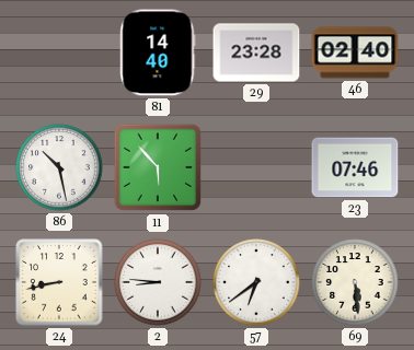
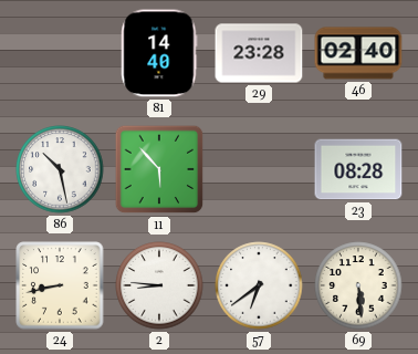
23: 07:46 -> 08:28
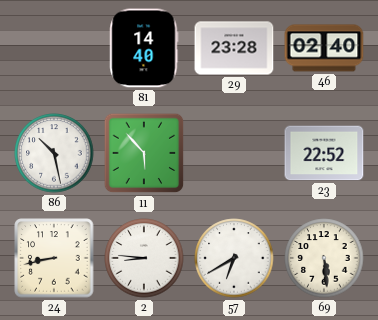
23: 08:28 -> 22:52
57: 6:39 -> 6:40
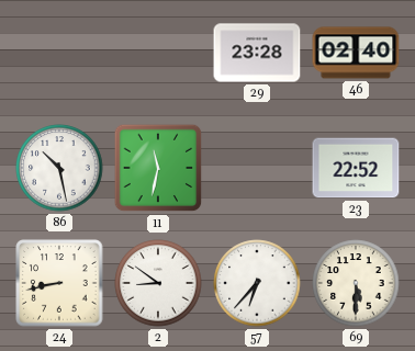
81: 14:40 -> none
11: 5:53 -> 11:32
2: 8:46 -> 8:51
57: 6:40 -> 6:37
69: 5:29 -> 5:30
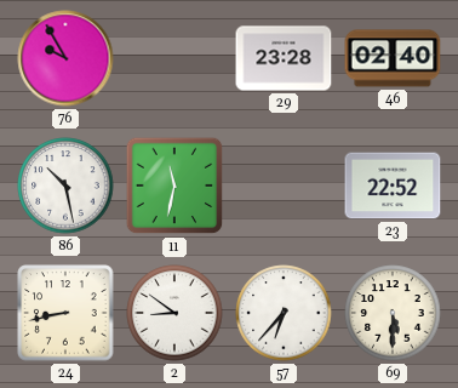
76: none -> 9:55
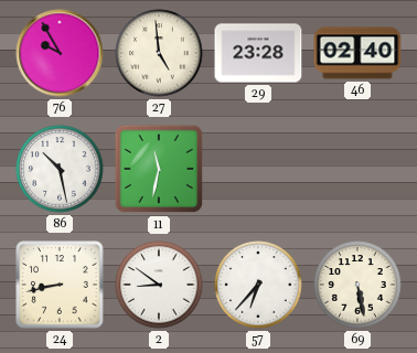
27: none -> 4:59
23: 22:52 -> none
69: 5:30 -> 5:28
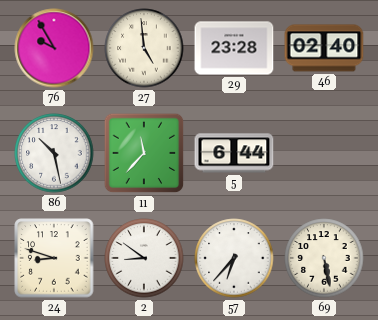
11: 11:32 -> 11:37
5: none -> 6:44
24: 8:43 -> 8:48
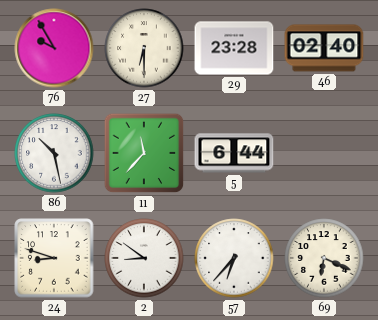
27: 4:59 -> 6:30
69: 5:28 -> 6:19
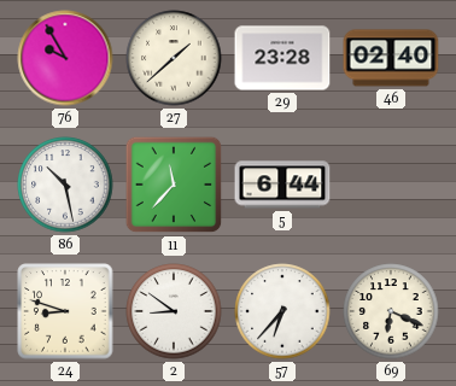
27: 6:30 -> 1:38
